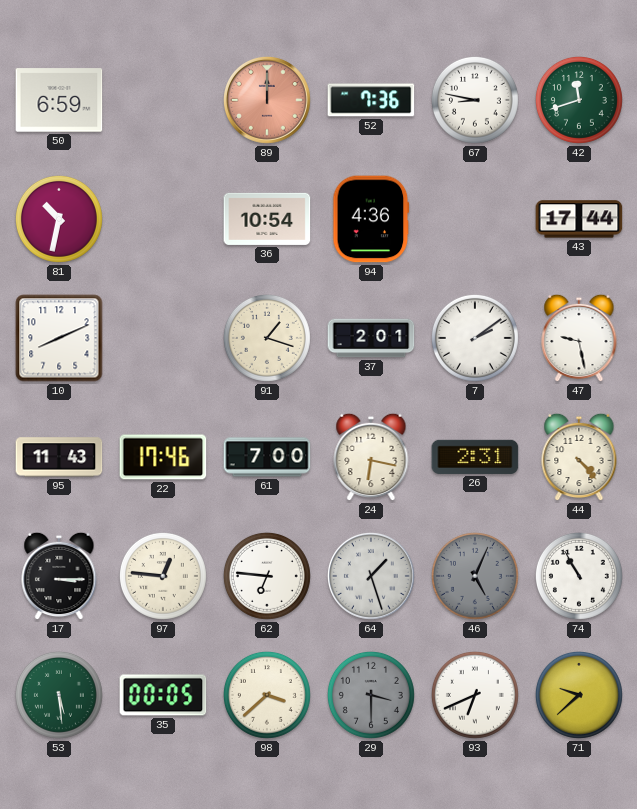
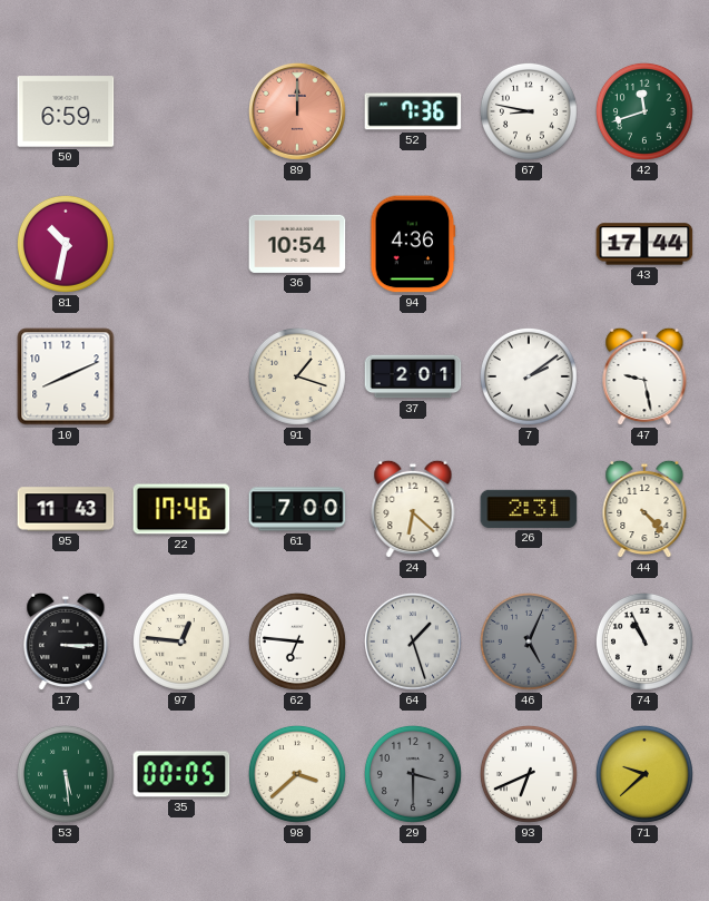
24: 6:17 -> 6:22
74: 10:55 -> 10:56
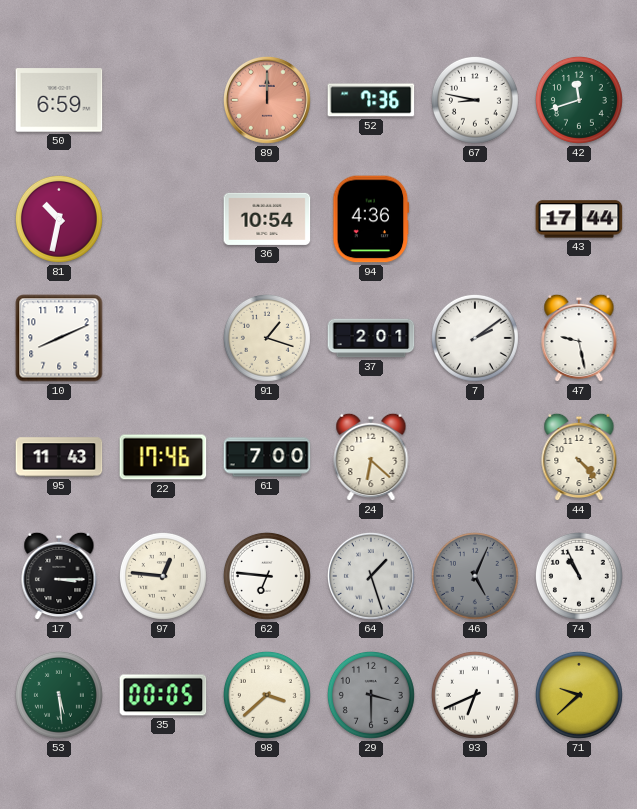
26: 2:31 -> none
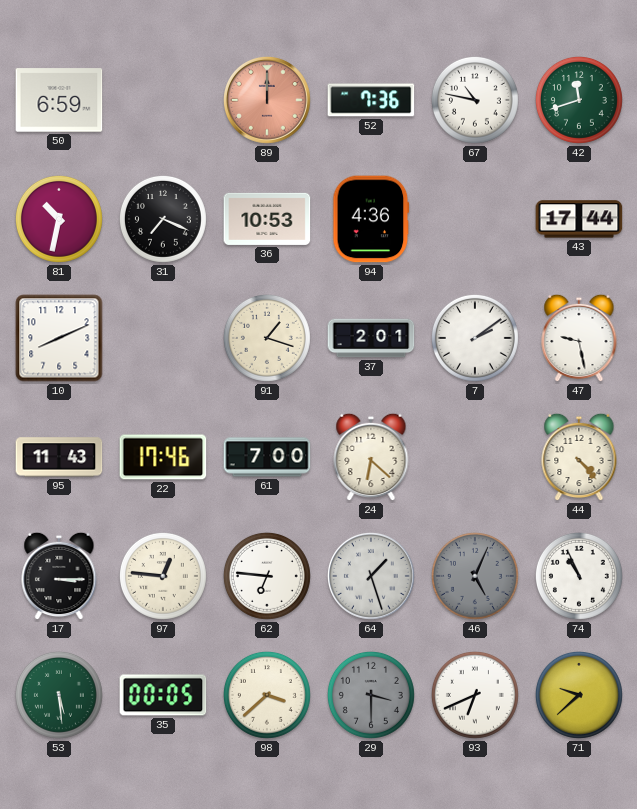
67: 8:47 -> 10:47
31: none -> 7:19
36: 10:54 -> 10:53
